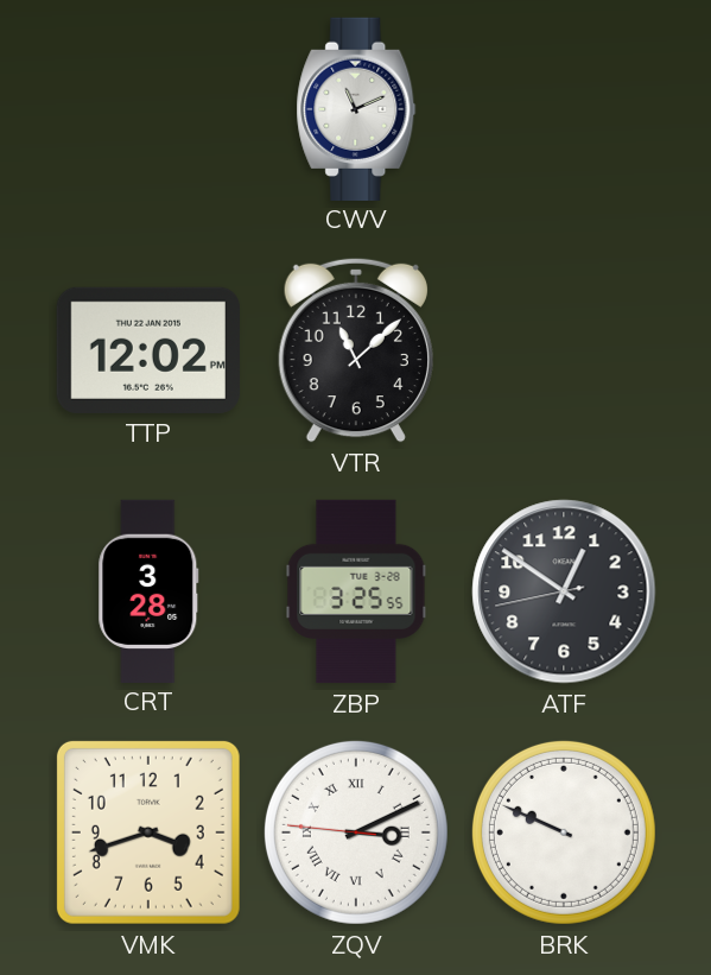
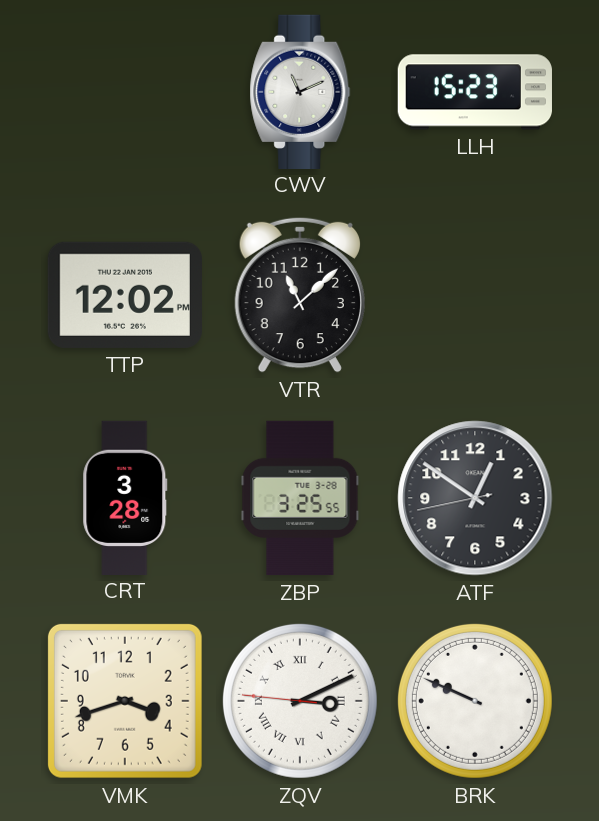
LLH: none -> 15:23
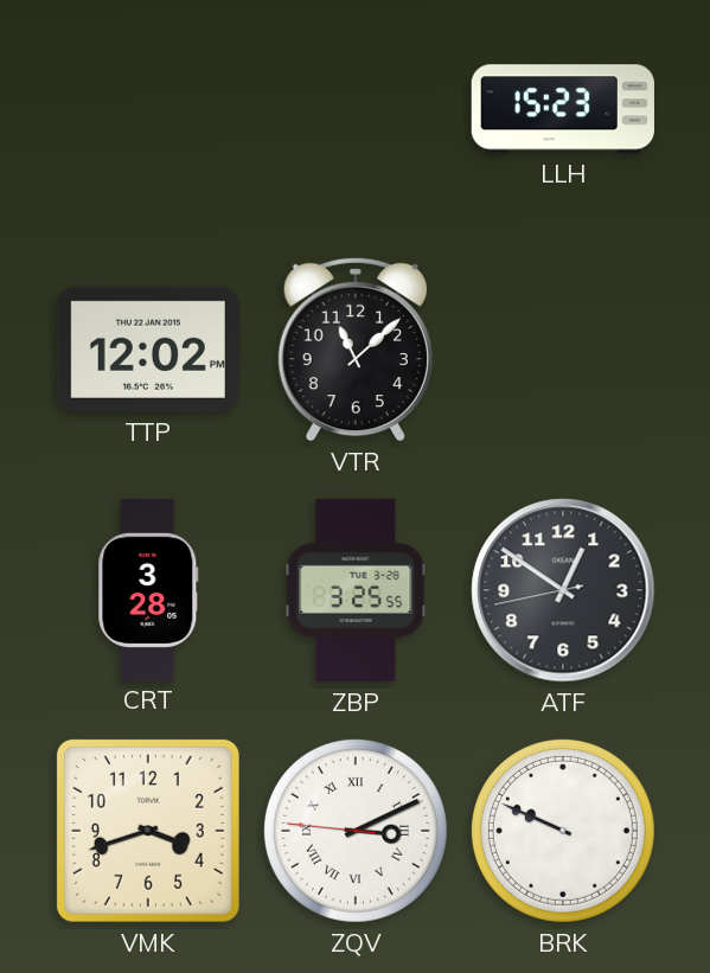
CWV: 11:11 -> none
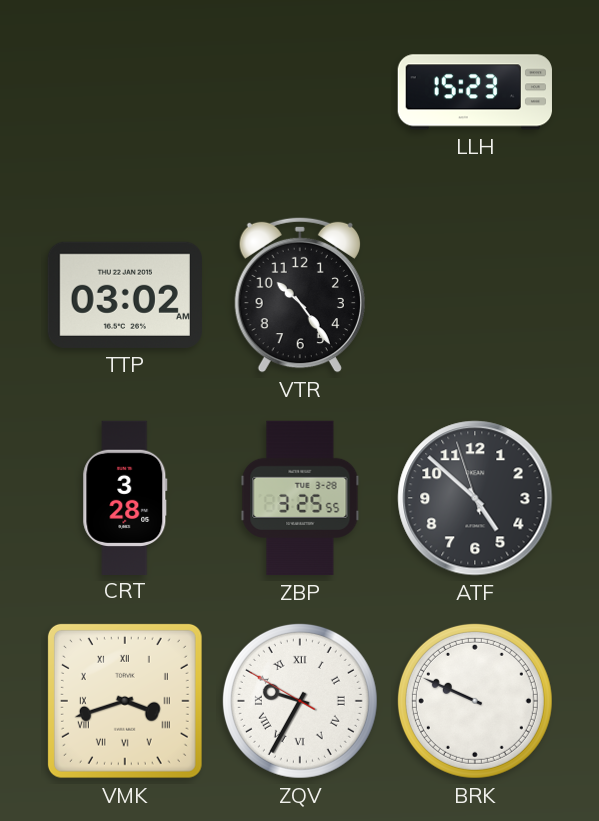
TTP: 12:02 -> 03:02
VTR: 11:08 -> 10:24
ATF: 12:50 -> 4:51
VMK numerals: Arabic -> Roman
ZQV: 3:10 -> 9:34
